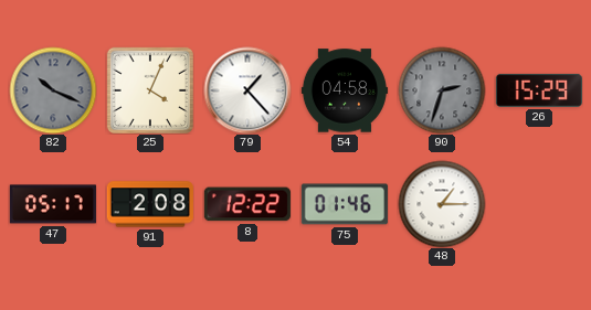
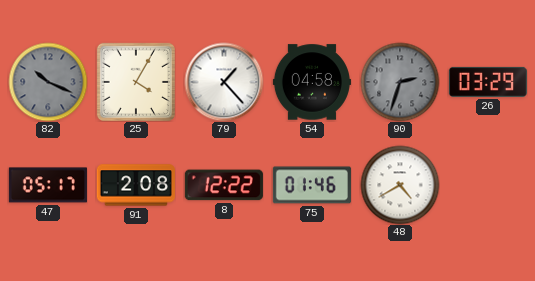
25: 4:04 -> 4:05
26: 15:29 -> 03:29
48: 1:15 -> 4:40
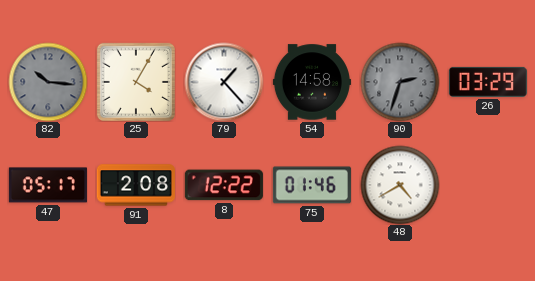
82: 10:19 -> 10:16
54: 04:58 -> 14:58
